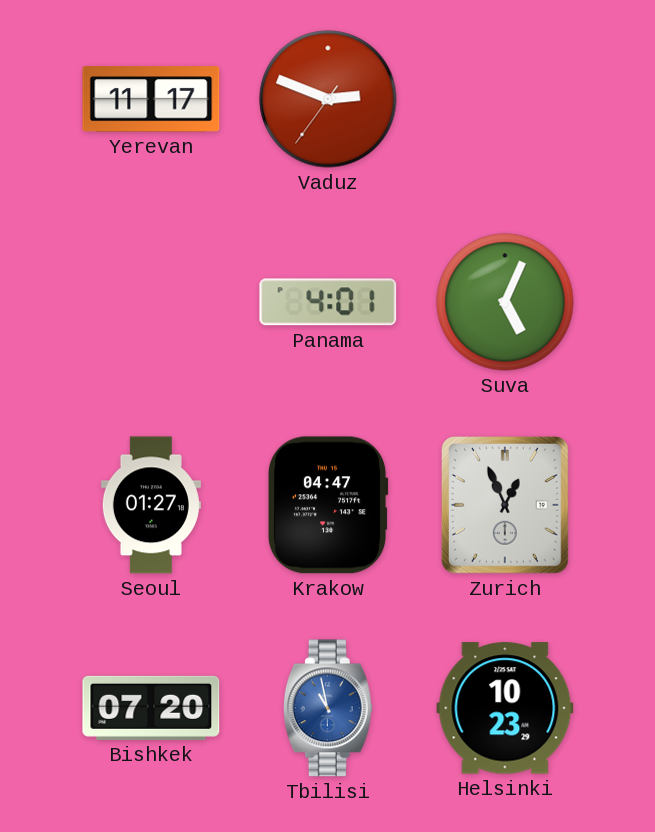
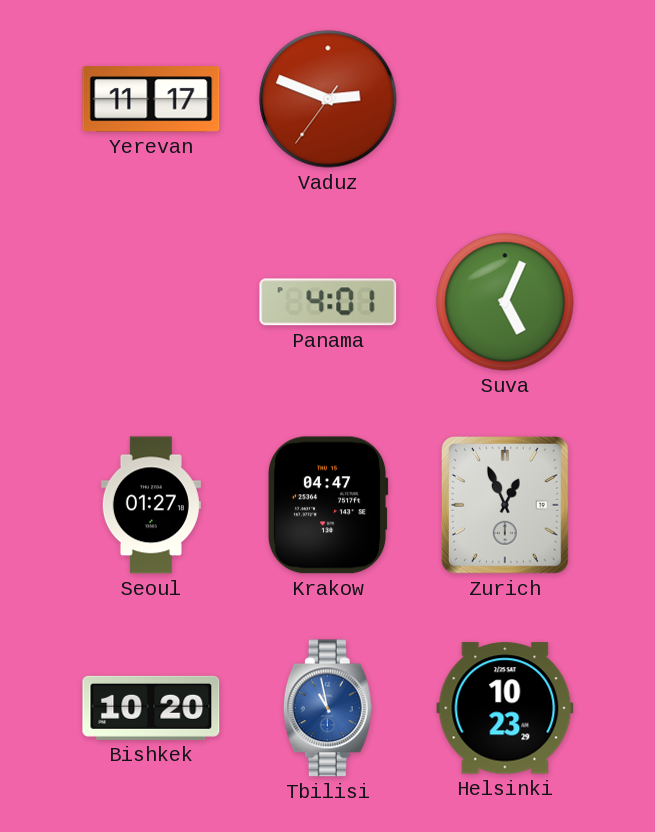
Bishkek: 07:20 -> 10:20
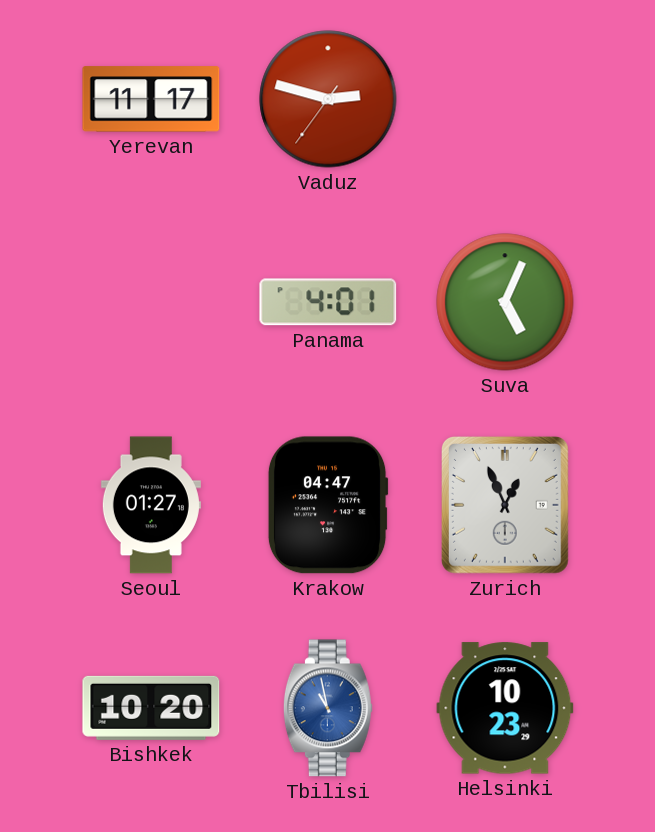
Vaduz: 2:48 -> 2:47
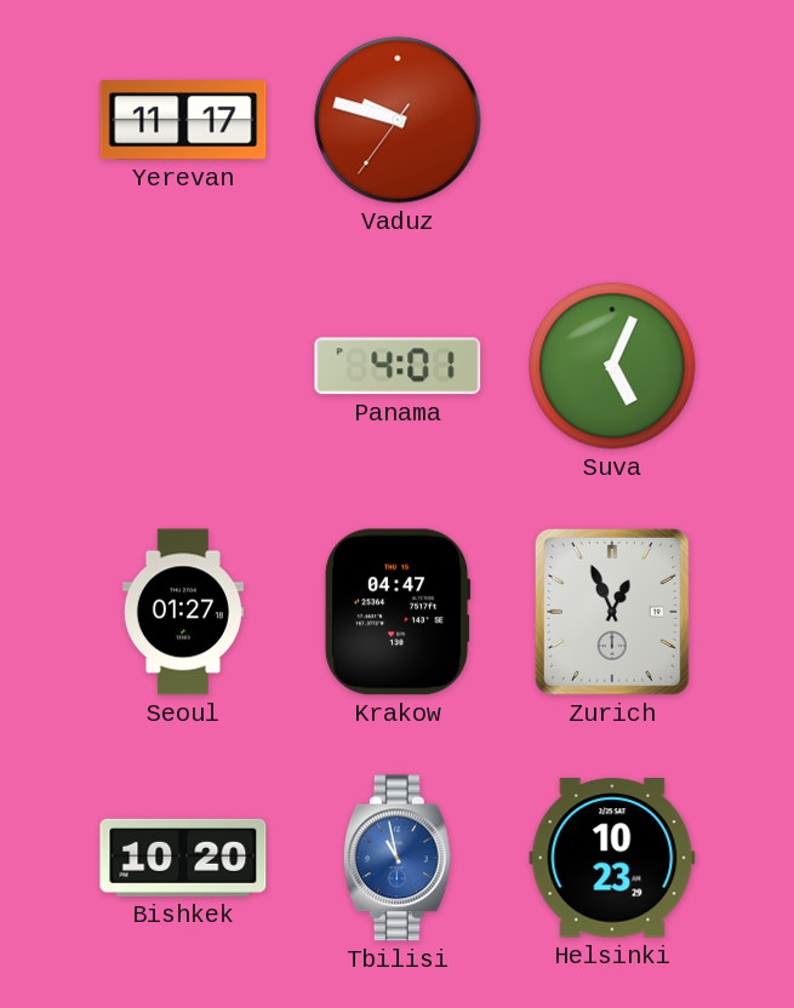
Vaduz: 2:47 -> 9:47
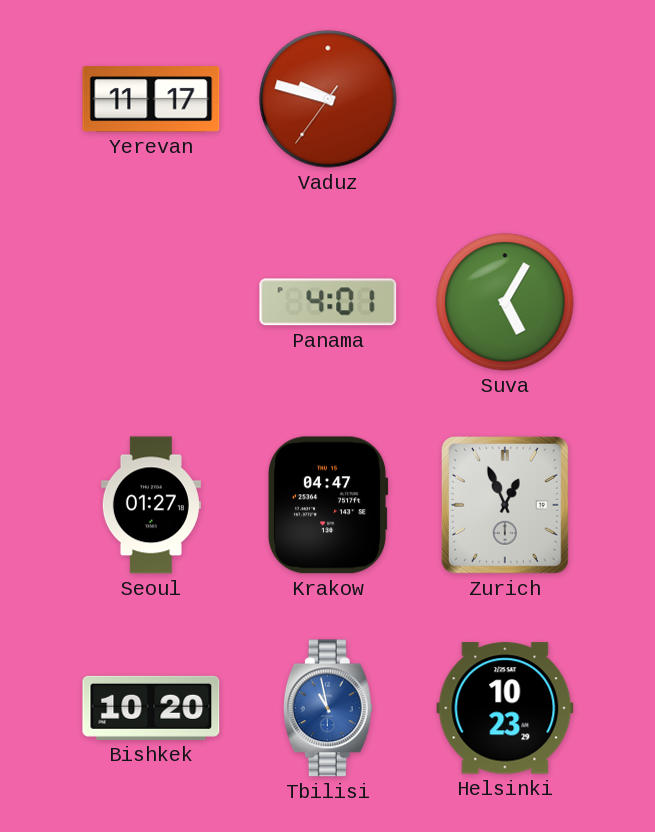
Suva: 5:04 -> 5:05
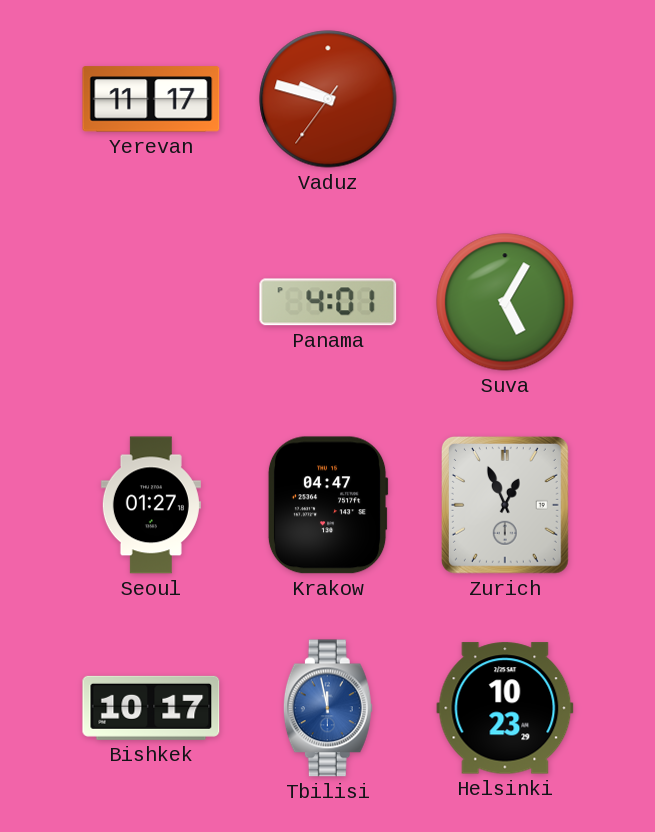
Bishkek: 10:20 -> 10:17
Tbilisi: 10:58 -> 11:58
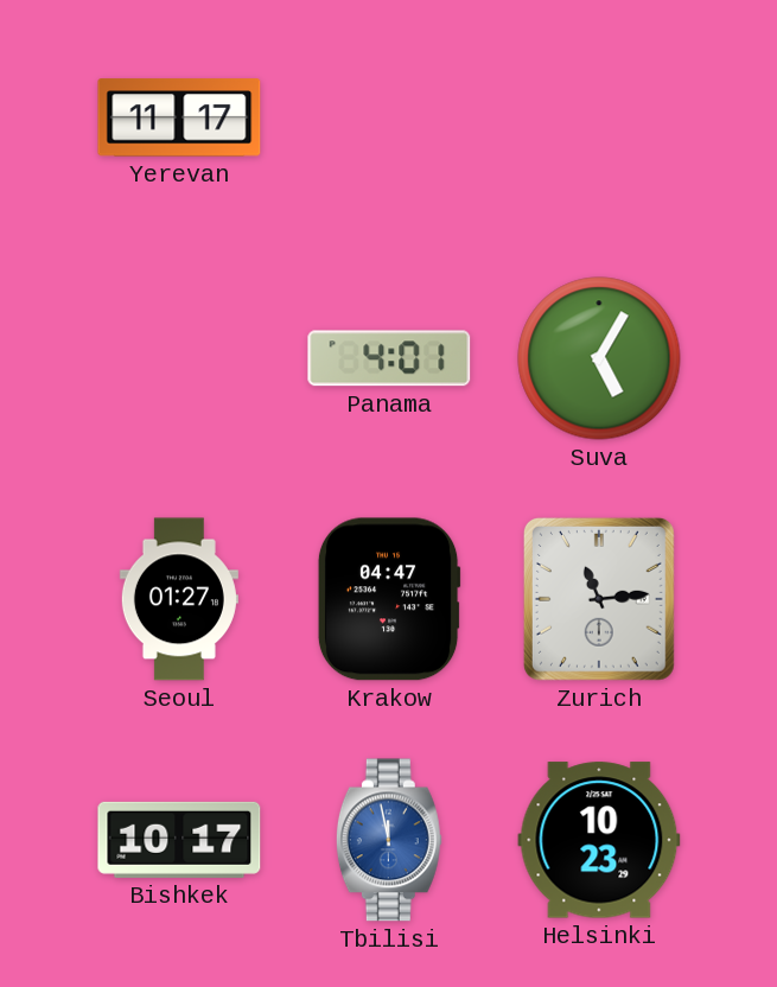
Vaduz: 9:47 -> none
Zurich: 12:56 -> 11:14
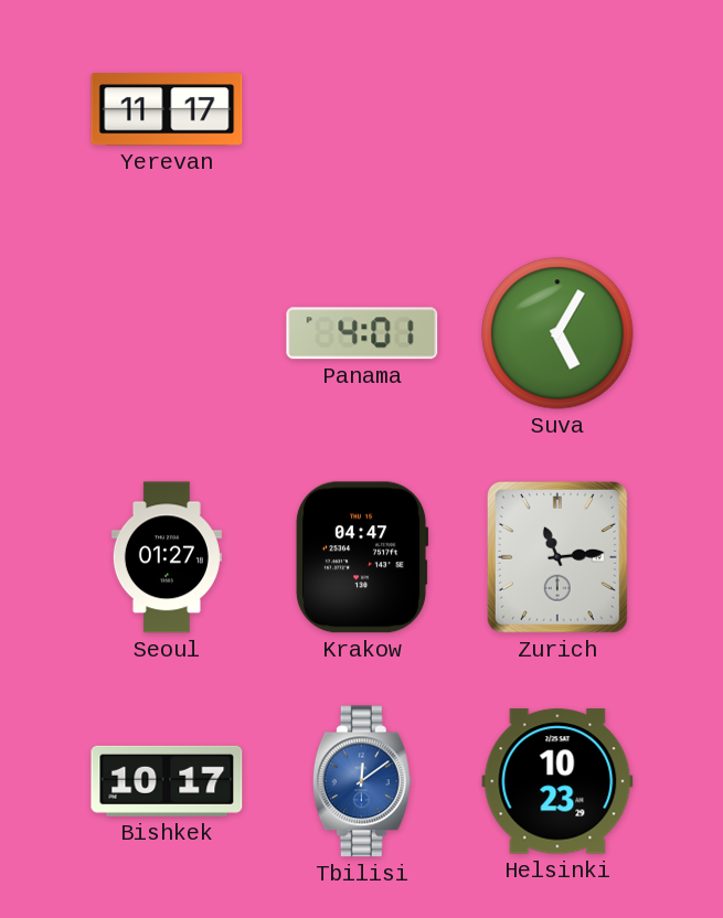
Tbilisi: 11:58 -> 12:09
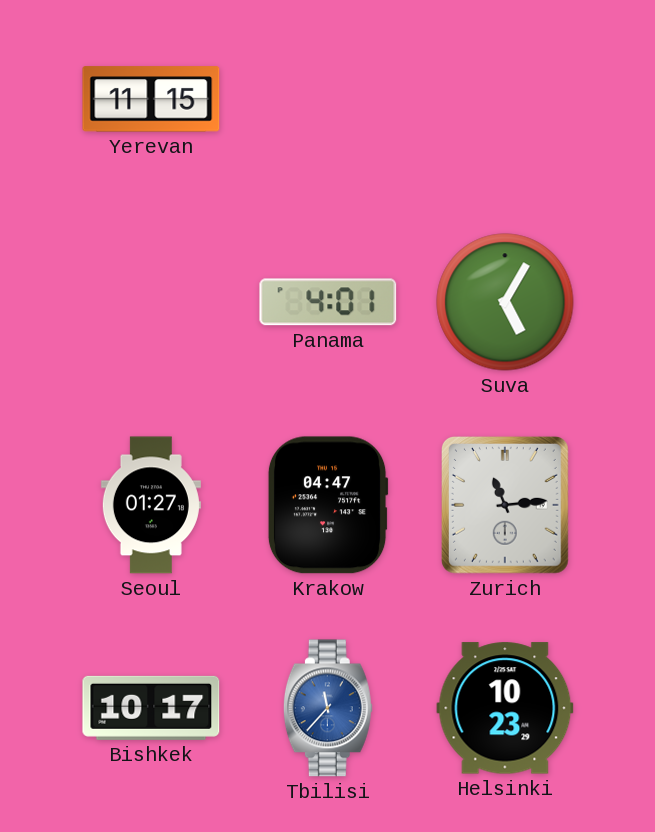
Yerevan: 11:17 -> 11:15
Tbilisi: 12:09 -> 11:37
